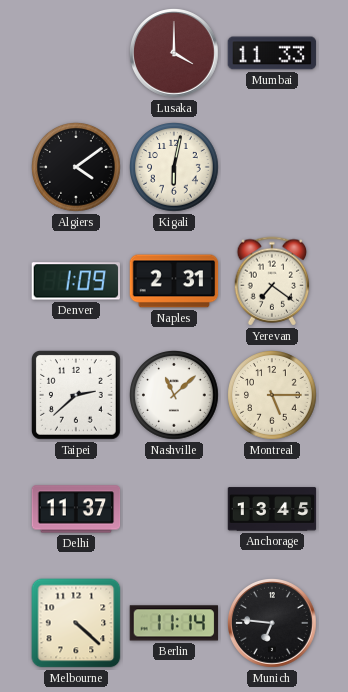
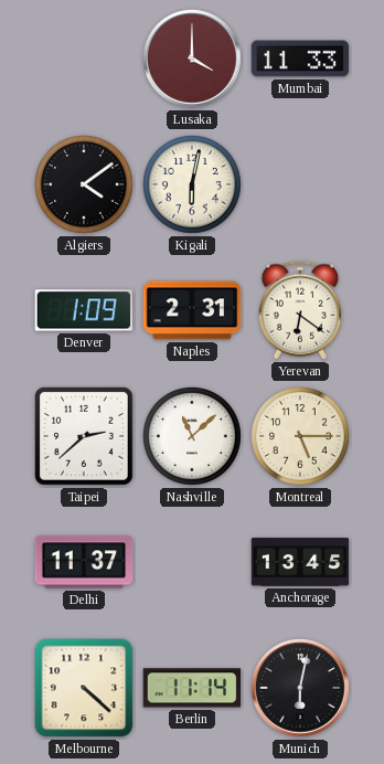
Yerevan: 7:21 -> 6:21
Munich: 6:46 -> 6:02
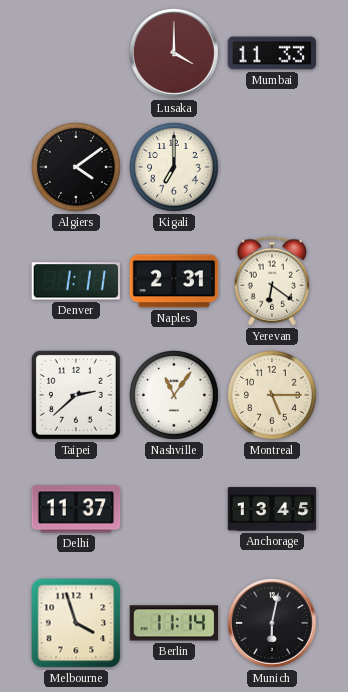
Kigali: 6:02 -> 7:00
Denver: 1:09 -> 1:11
Nashville: 11:08 -> 11:06
Melbourne: 4:22 -> 3:57
